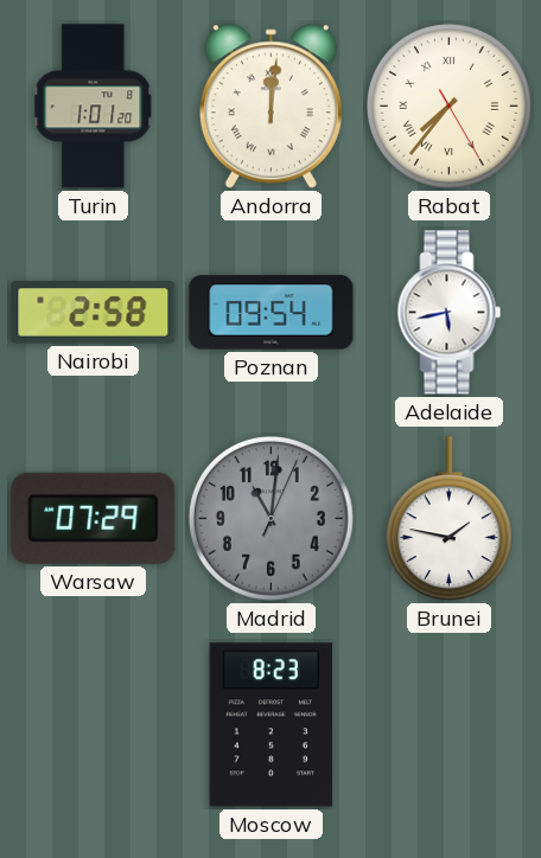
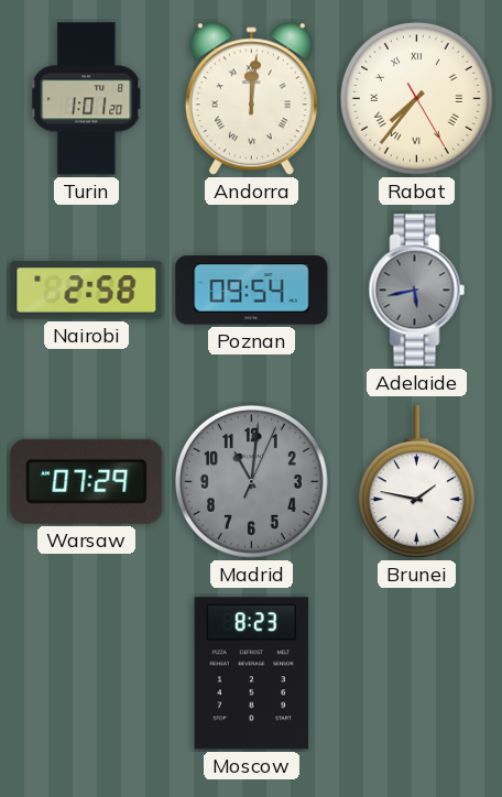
Adelaide dial: white -> grey
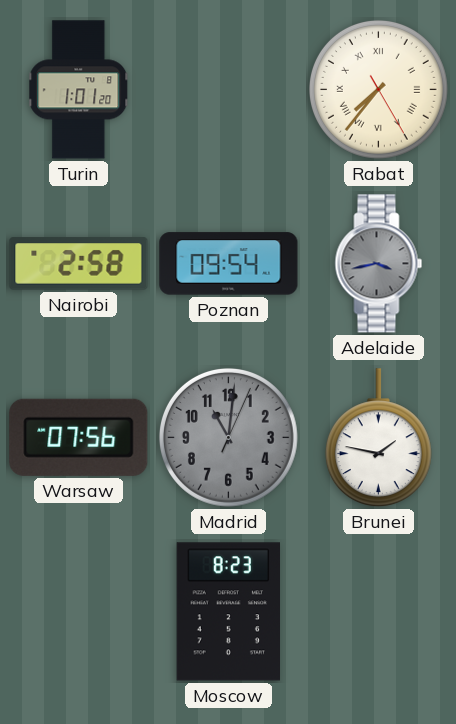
Andorra: 12:01 -> none
Adelaide: 5:43 -> 3:43
Warsaw: 07:29 -> 07:56
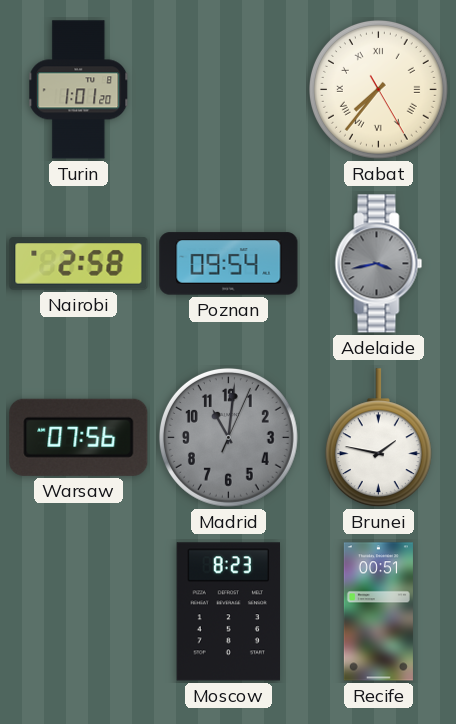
Recife: none -> 00:51
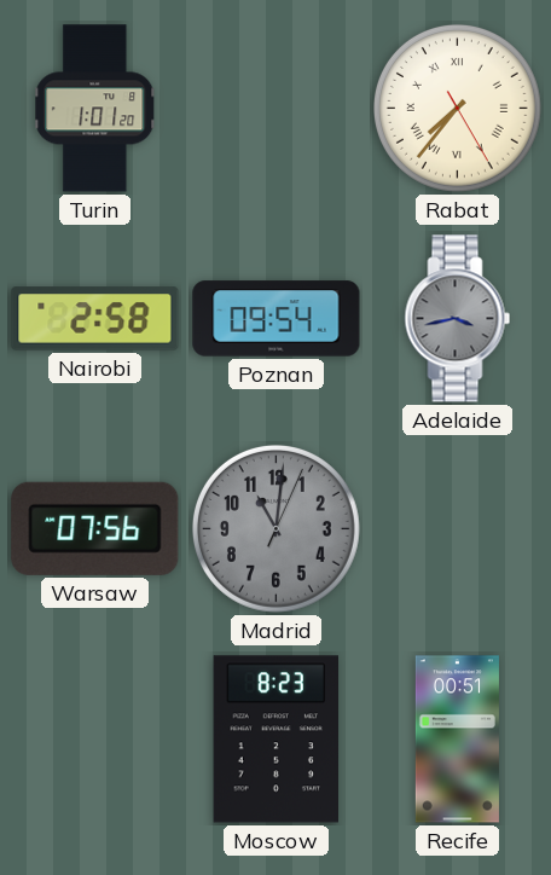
Brunei: 1:47 -> none
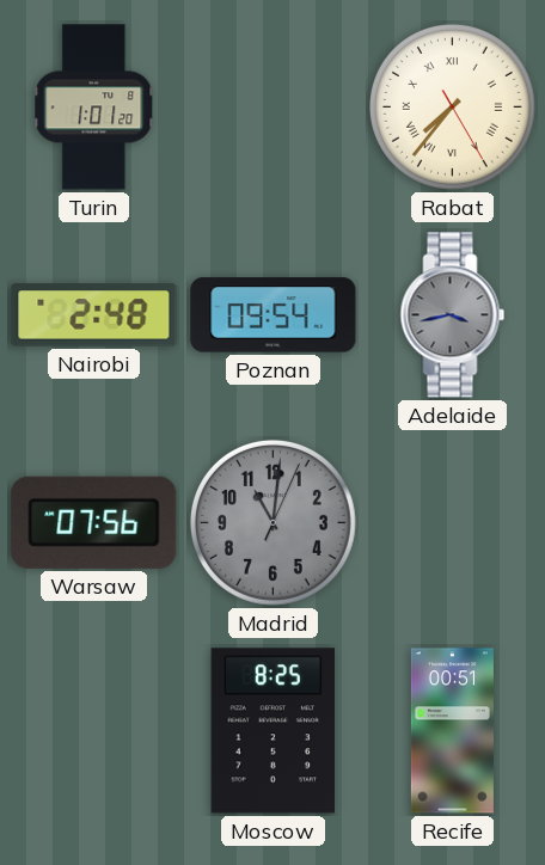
Nairobi: 2:58 -> 2:48
Moscow: 8:23 -> 8:25
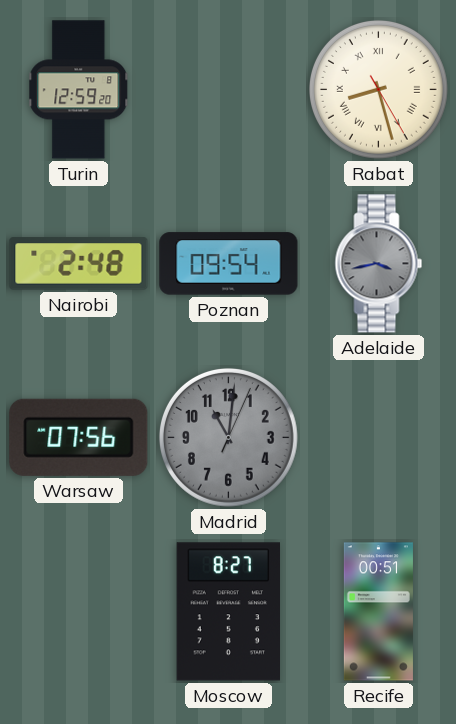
Turin: 1:01 -> 12:59
Rabat: 7:36 -> 8:27
Moscow: 8:25 -> 8:27
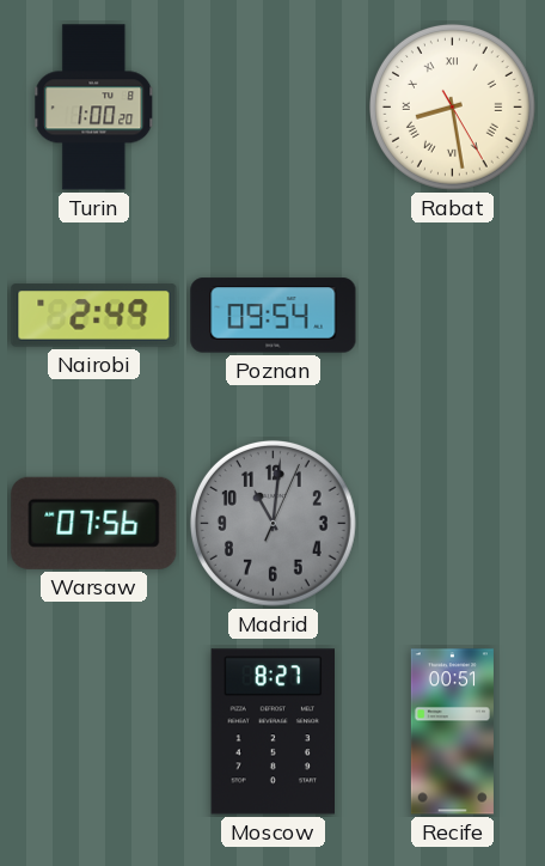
Turin: 12:59 -> 1:00
Rabat: 8:27 -> 8:28
Nairobi: 2:48 -> 2:49
Adelaide: 3:43 -> none
